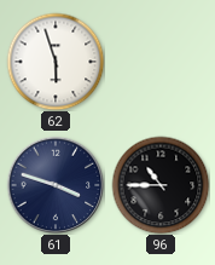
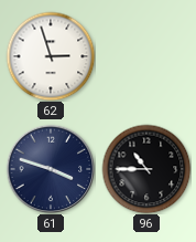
62: 5:57 -> 2:57
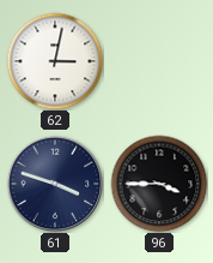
62: 2:57 -> 3:02
96: 10:45 -> 3:45
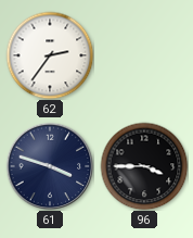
62: 3:02 -> 2:36
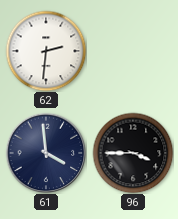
62: 2:36 -> 2:31
61: 3:48 -> 3:59
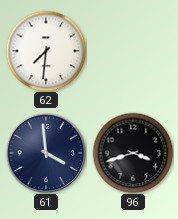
62: 2:31 -> 7:31
96: 3:45 -> 3:42
